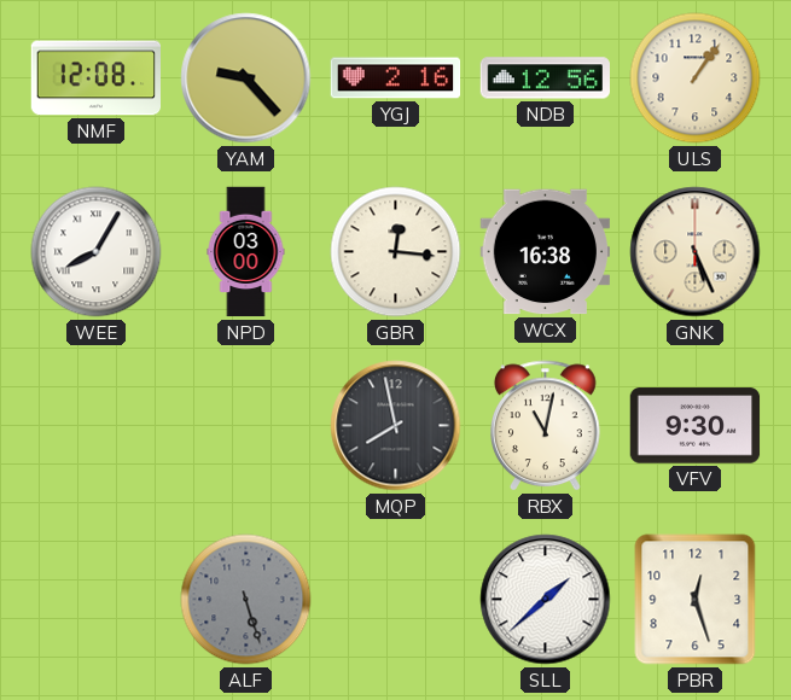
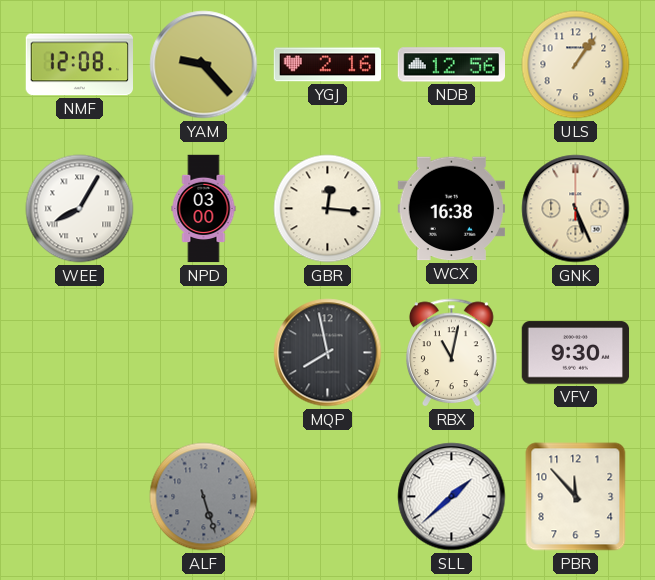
PBR: 12:27 -> 11:53
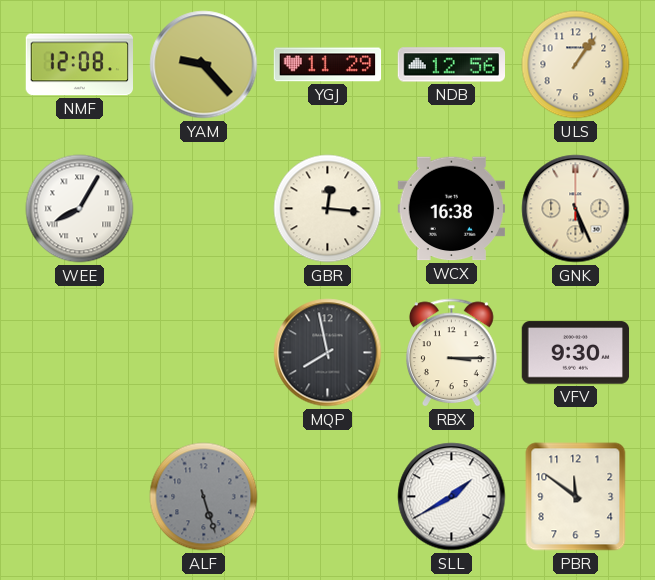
YGJ: 2:16 -> 11:29
NPD: 03:00 -> none
RBX: 11:02 -> 3:15
SLL: 1:38 -> 1:40
PBR: 11:53 -> 11:51
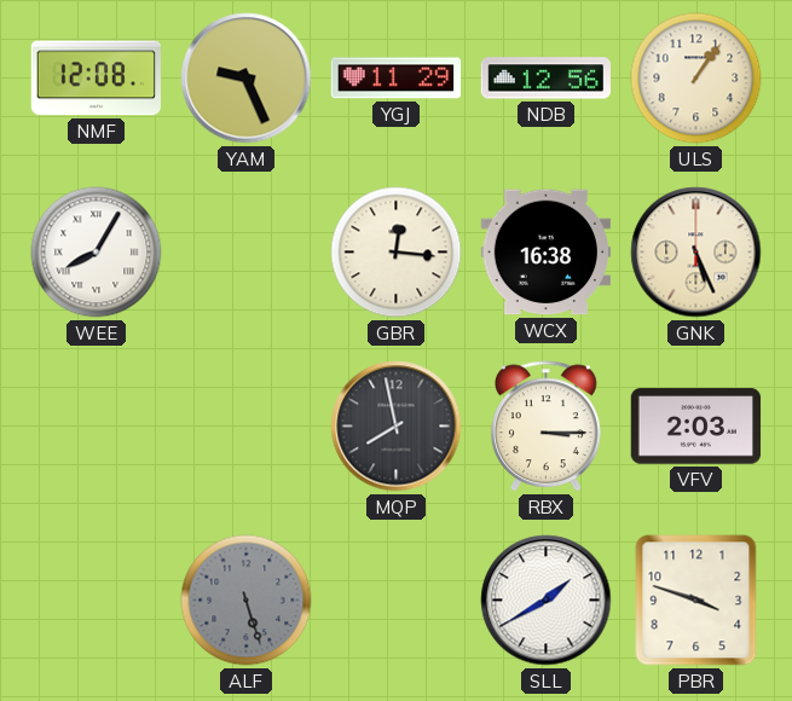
YAM: 9:23 -> 9:26
VFV: 9:30 -> 2:03
PBR: 11:51 -> 3:48
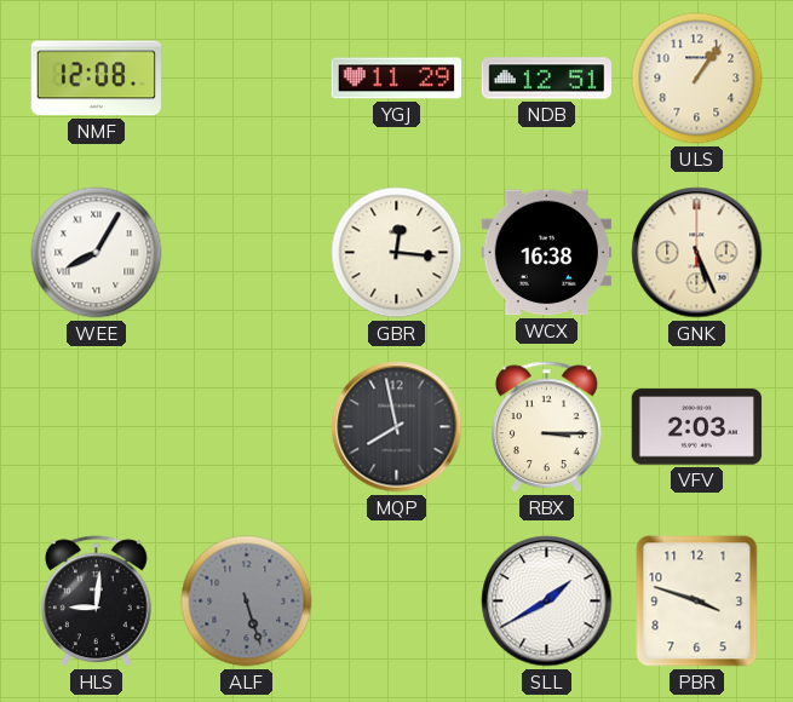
YAM: 9:26 -> none
NDB: 12:56 -> 12:51
HLS: none -> 9:01
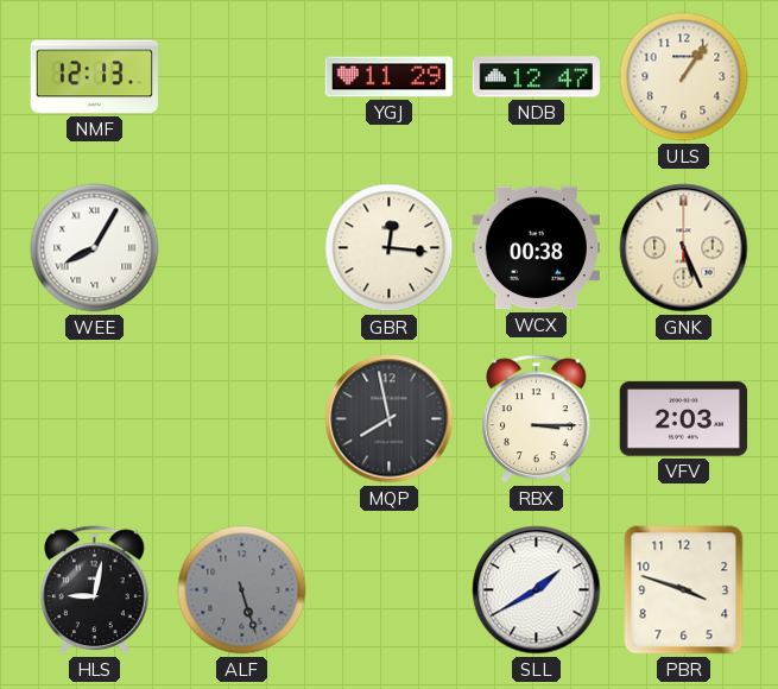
NMF: 12:08 -> 12:13
NDB: 12:51 -> 12:47
WCX: 16:38 -> 00:38
HLS: 9:01 -> 9:02
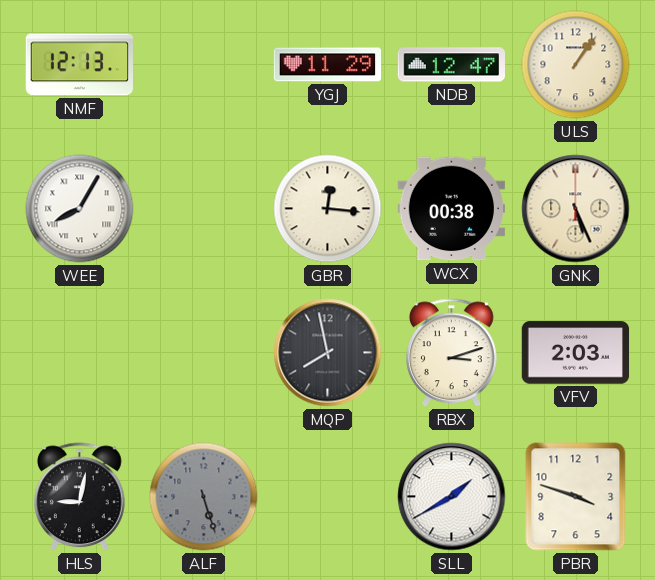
RBX: 3:15 -> 3:12
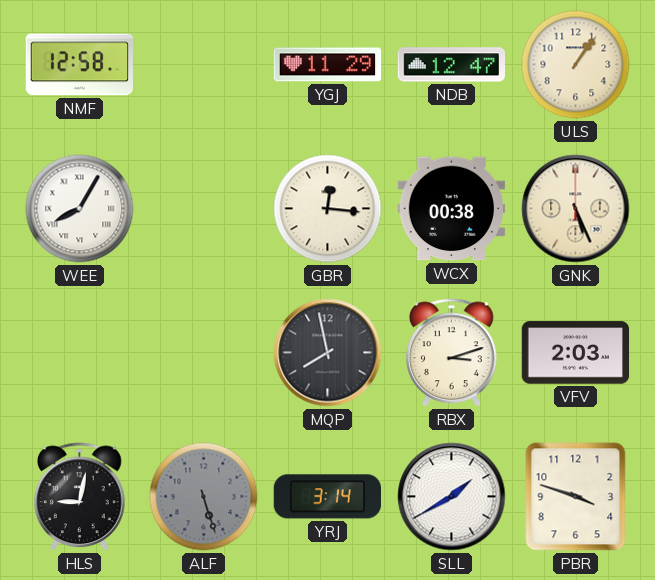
NMF: 12:13 -> 12:58
YRJ: none -> 3:14
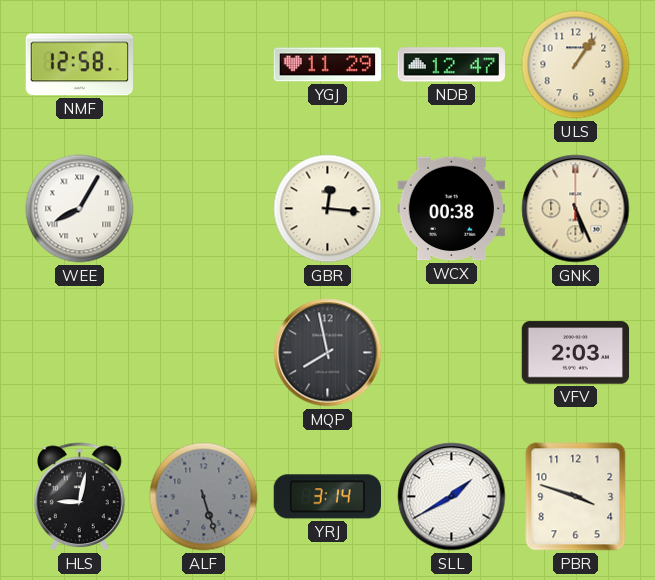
RBX: 3:12 -> none
